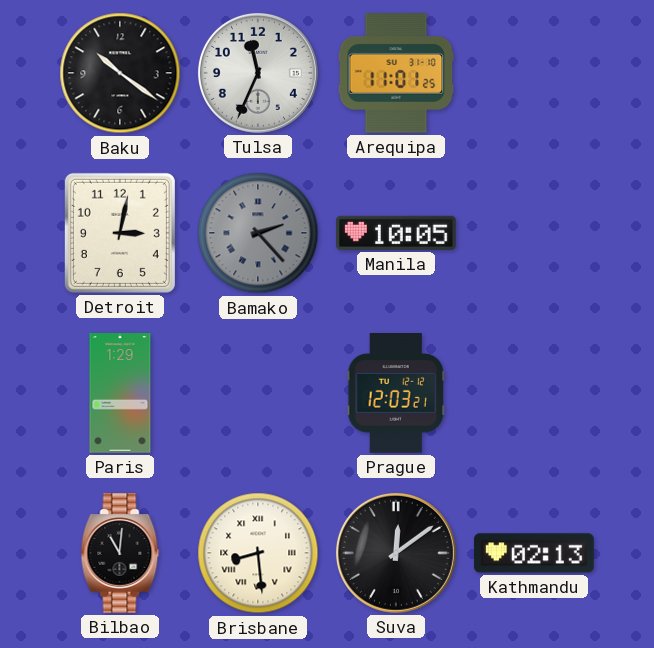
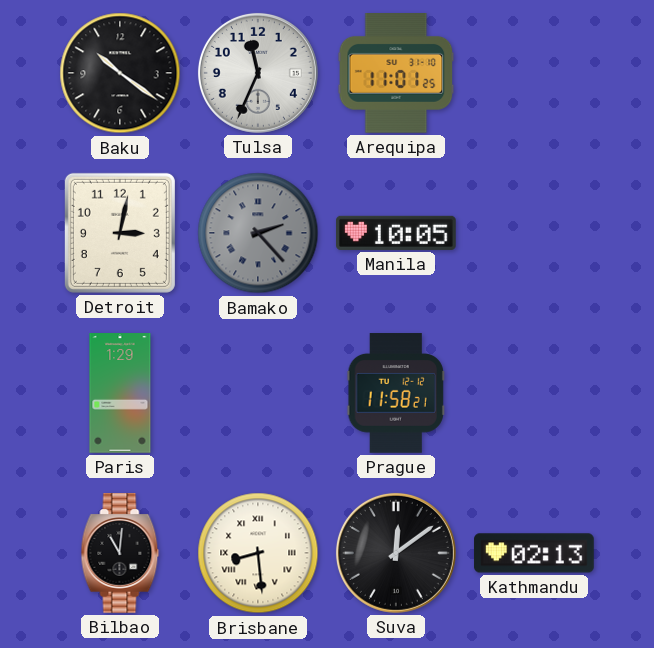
Prague: 12:03 -> 11:58
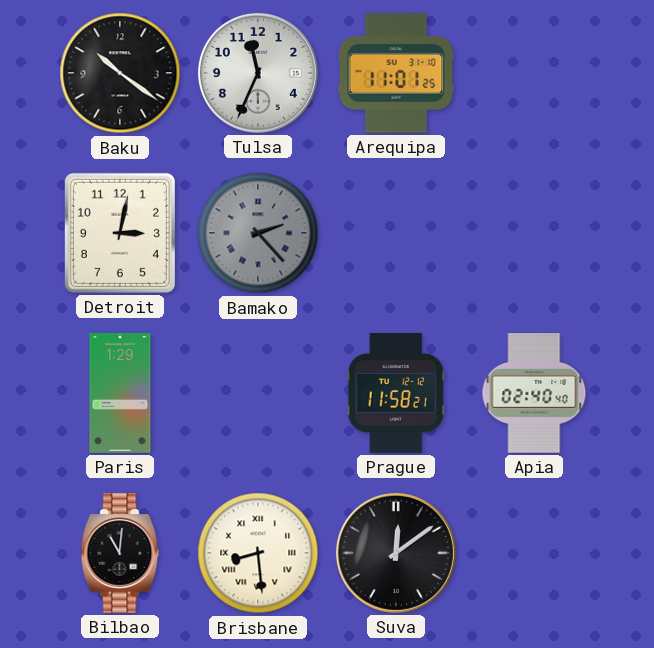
Manila: 10:05 -> none
Apia: none -> 02:40
Kathmandu: 02:13 -> none
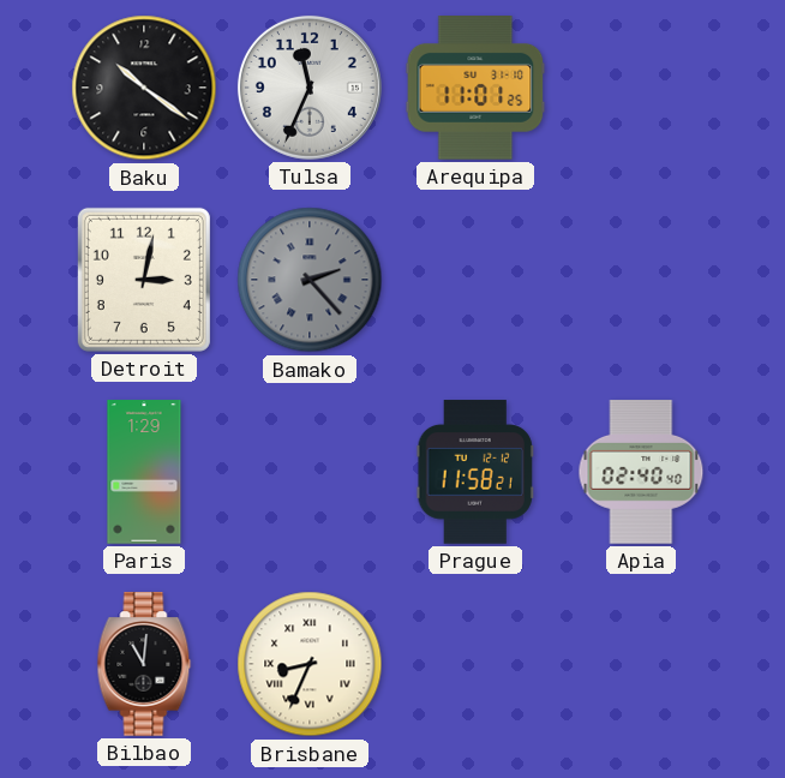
Brisbane: 8:29 -> 8:34
Suva: 12:09 -> none
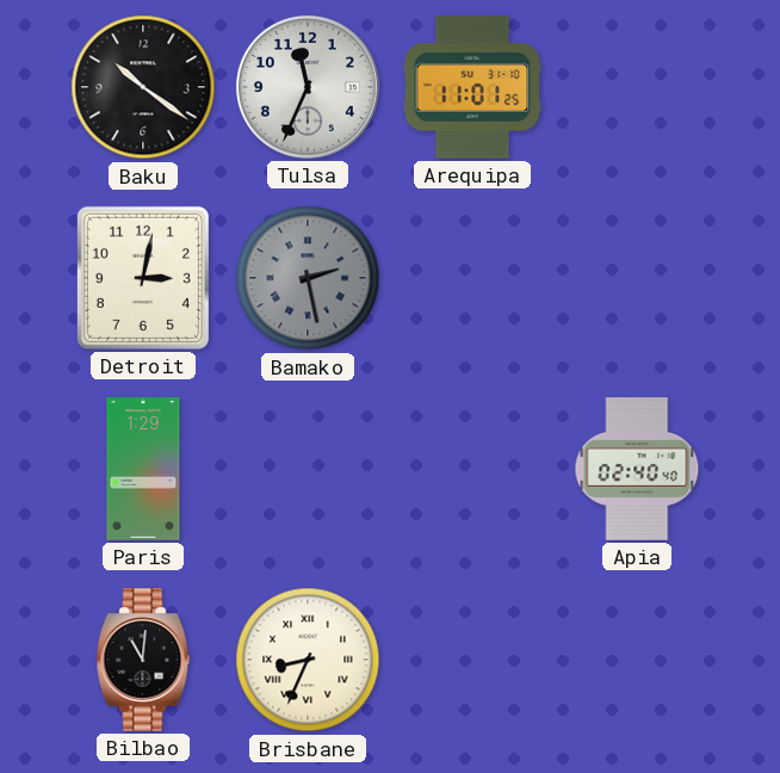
Bamako: 2:23 -> 2:28
Prague: 11:58 -> none
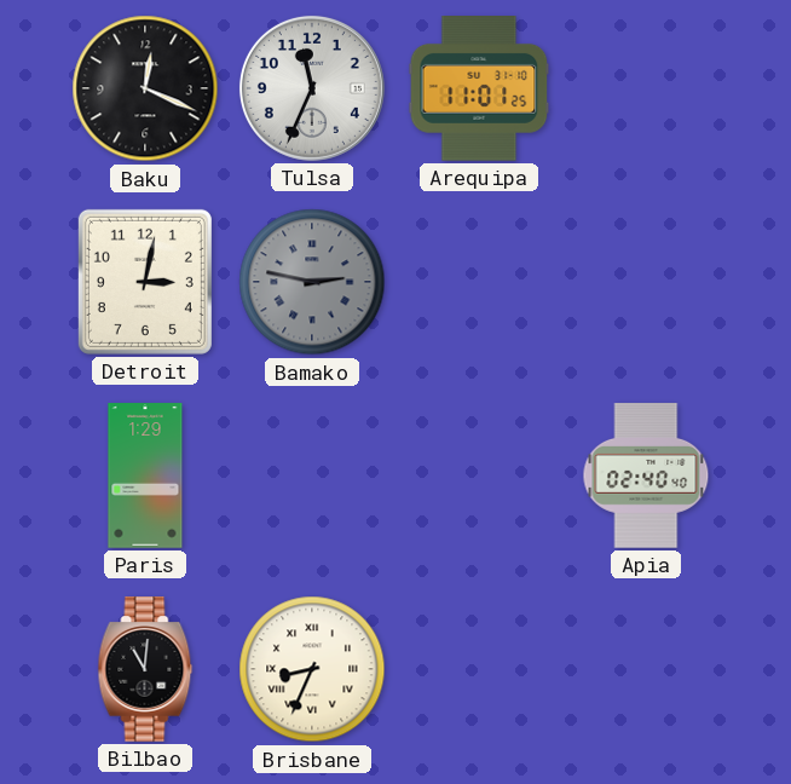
Baku: 10:21 -> 12:19
Bamako: 2:28 -> 2:47
